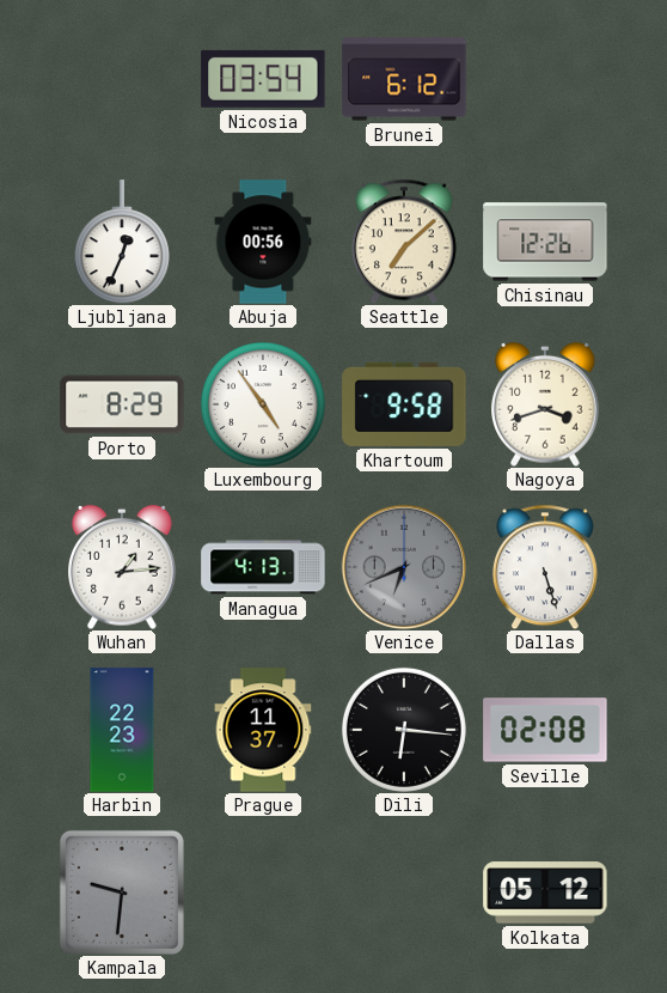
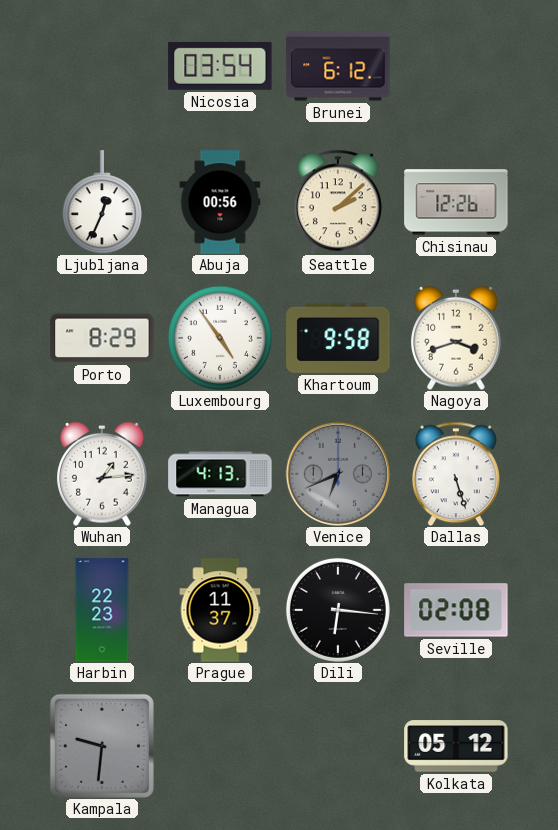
Seattle: 7:08 -> 2:08
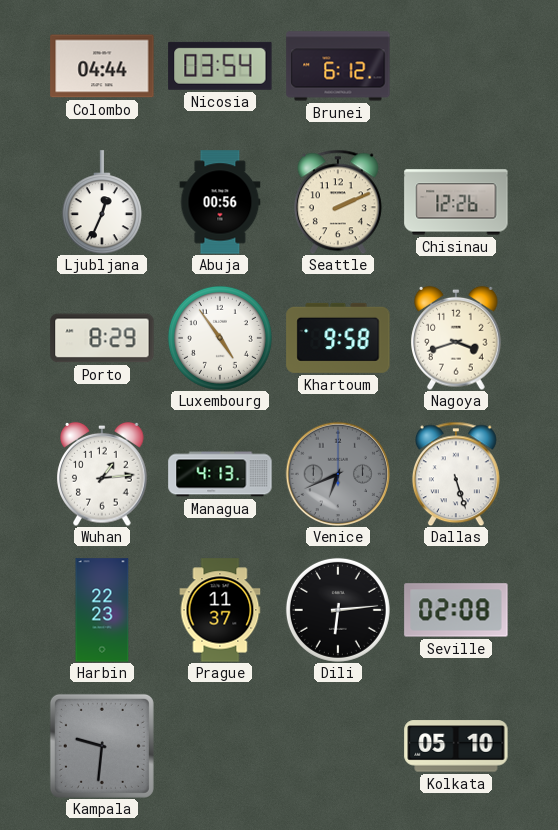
Colombo: none -> 04:44
Seattle: 2:08 -> 2:11
Dili: 6:16 -> 6:14
Kolkata: 05:12 -> 05:10
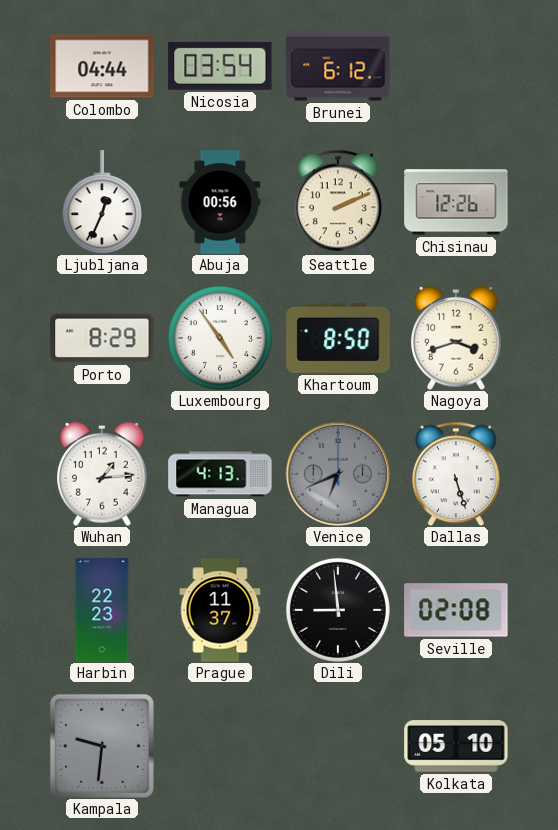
Khartoum: 9:58 -> 8:50
Dili: 6:14 -> 8:59
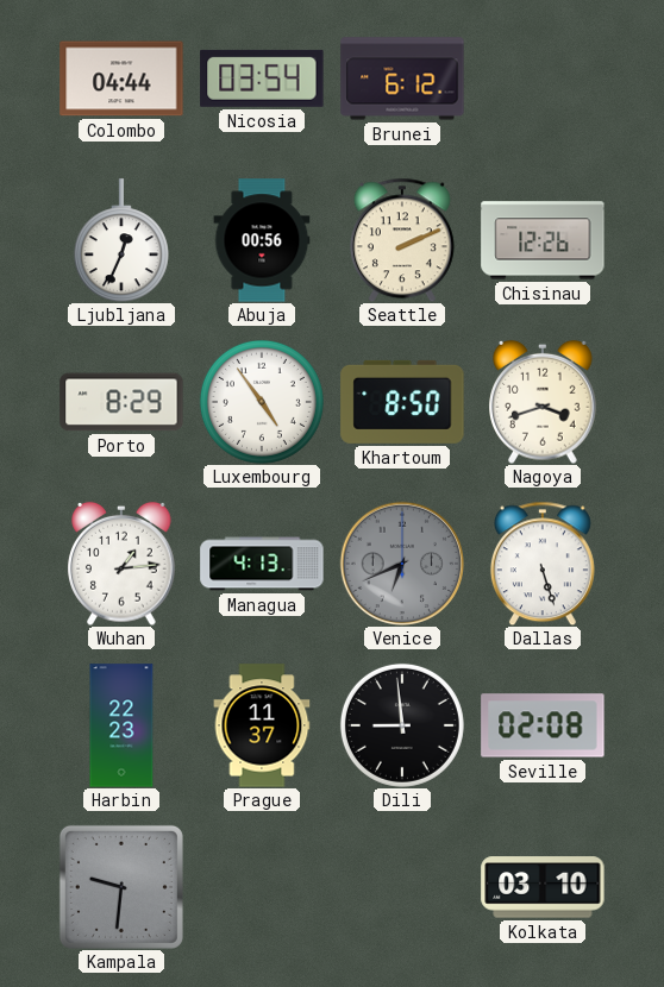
Kolkata: 05:10 -> 03:10
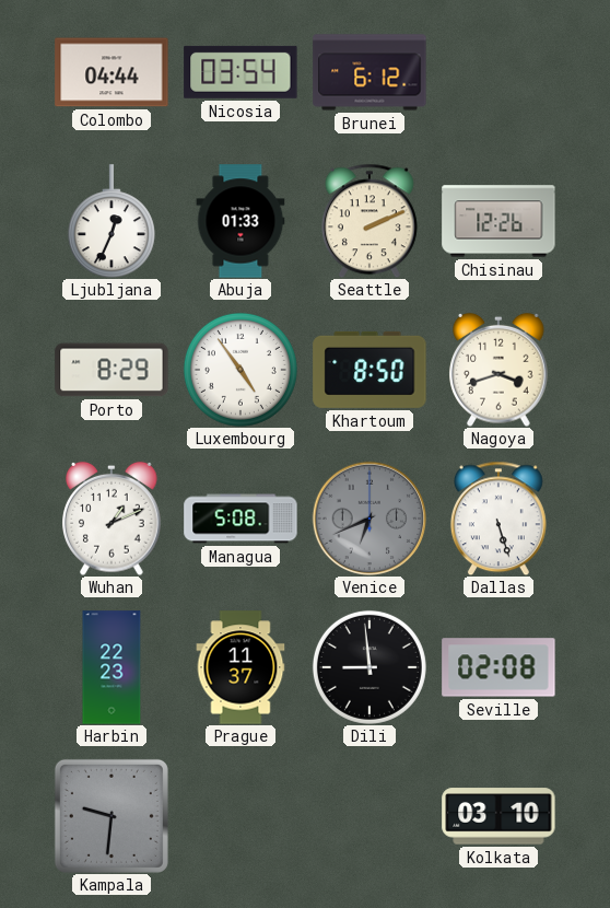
Abuja: 00:56 -> 01:33
Wuhan: 1:14 -> 1:11
Managua: 4:13 -> 5:08
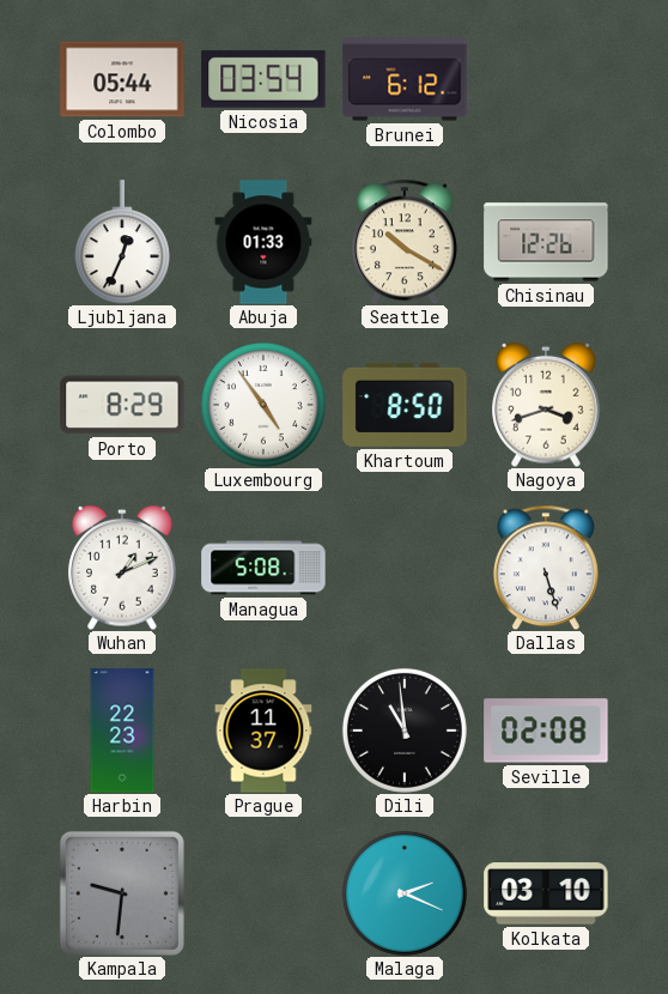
Colombo: 04:44 -> 05:44
Seattle: 2:11 -> 10:20
Venice: 6:41 -> none
Dili: 8:59 -> 10:59
Malaga: none -> 2:19
